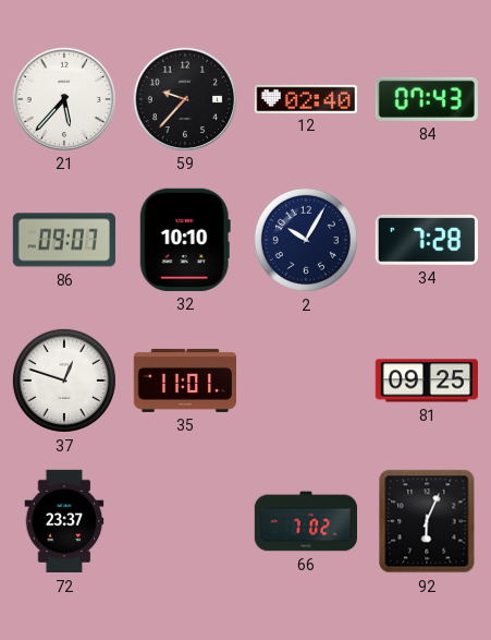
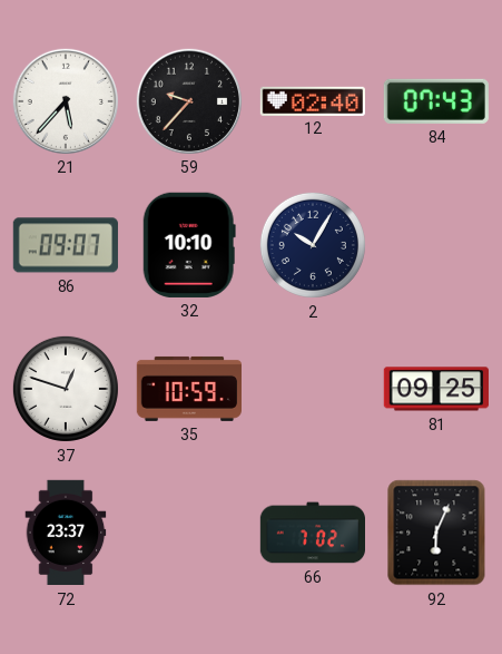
34: 7:28 -> none
35: 11:01 -> 10:59
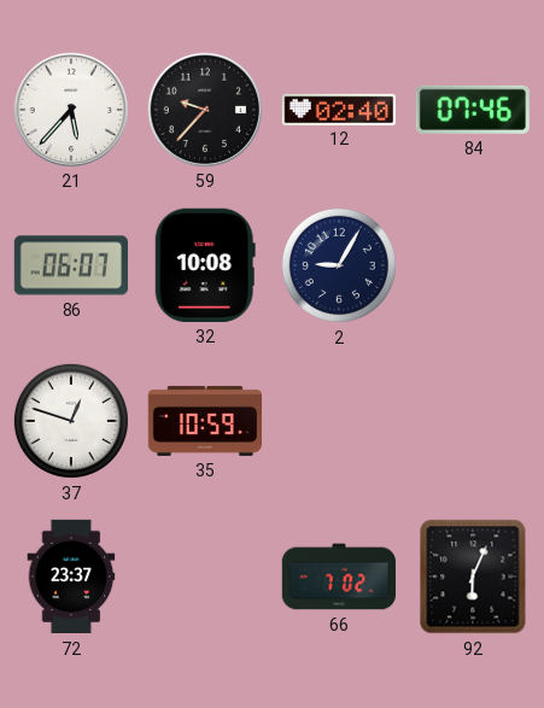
84: 07:43 -> 07:46
86: 09:07 -> 06:07
32: 10:10 -> 10:08
2: 10:05 -> 9:05
81: 09:25 -> none
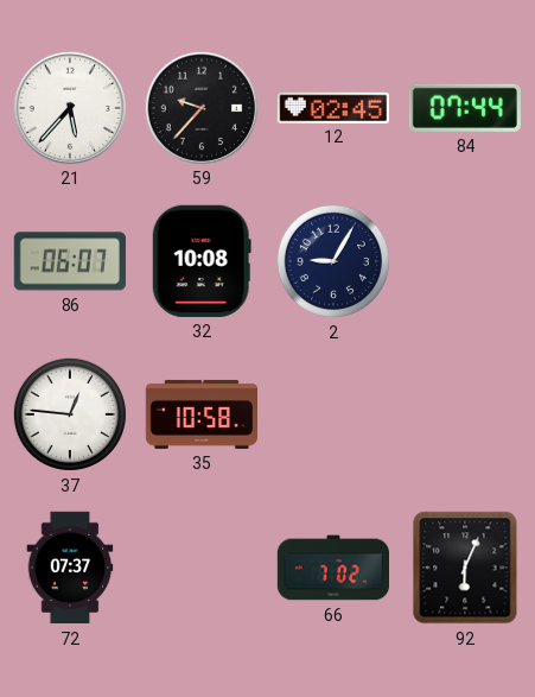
12: 02:40 -> 02:45
84: 07:46 -> 07:44
37: 12:48 -> 12:46
35: 10:59 -> 10:58
72: 23:37 -> 07:37
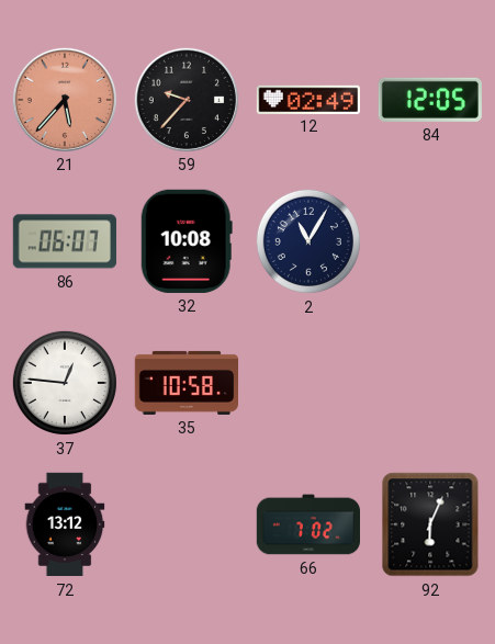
21 dial: white -> salmon
12: 02:45 -> 02:49
84: 07:44 -> 12:05
2: 9:05 -> 11:05
72: 07:37 -> 13:12
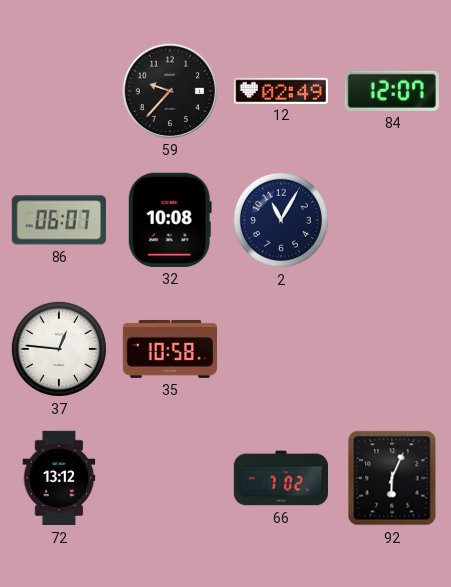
21: 5:37 -> none
84: 12:05 -> 12:07
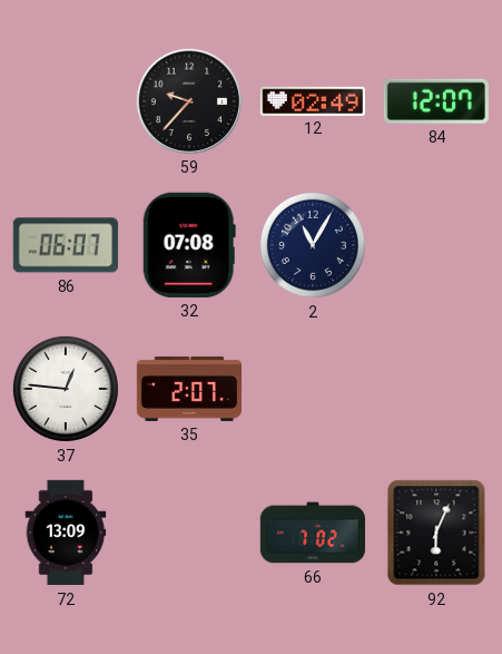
32: 10:08 -> 07:08
35: 10:58 -> 2:07
72: 13:12 -> 13:09
